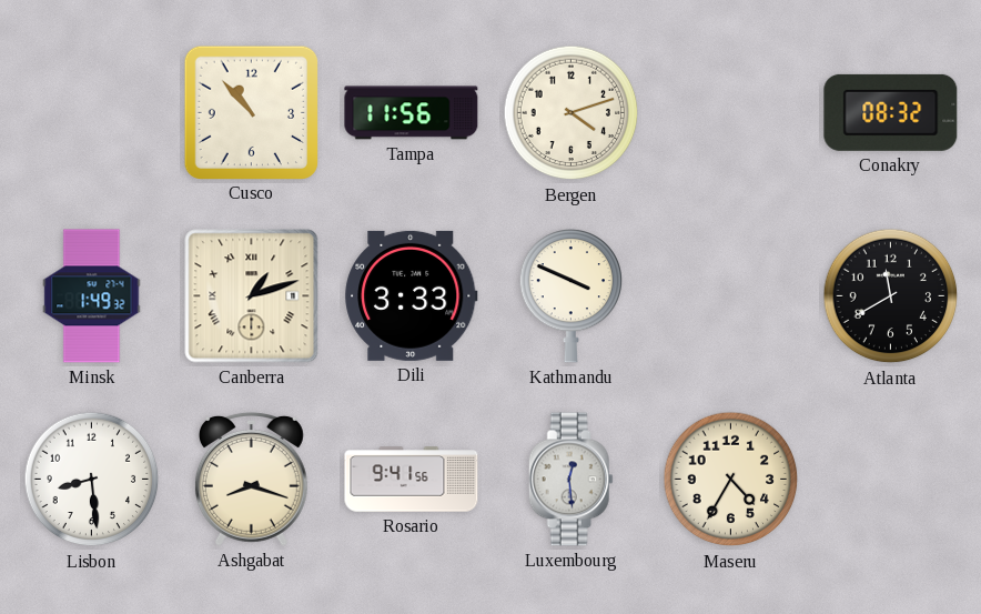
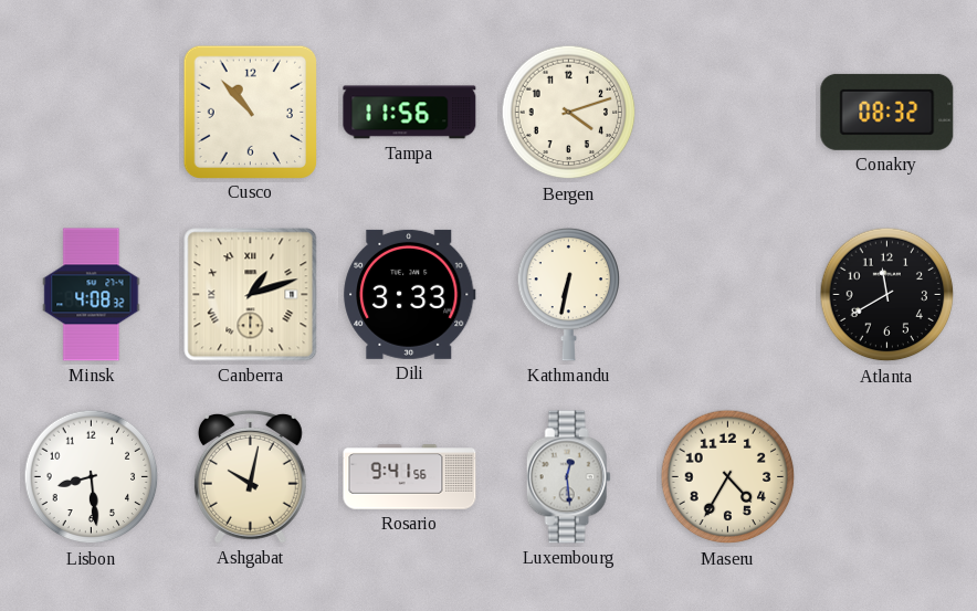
Minsk: 1:49 -> 4:08
Kathmandu: 3:49 -> 6:32
Ashgabat: 8:18 -> 10:02
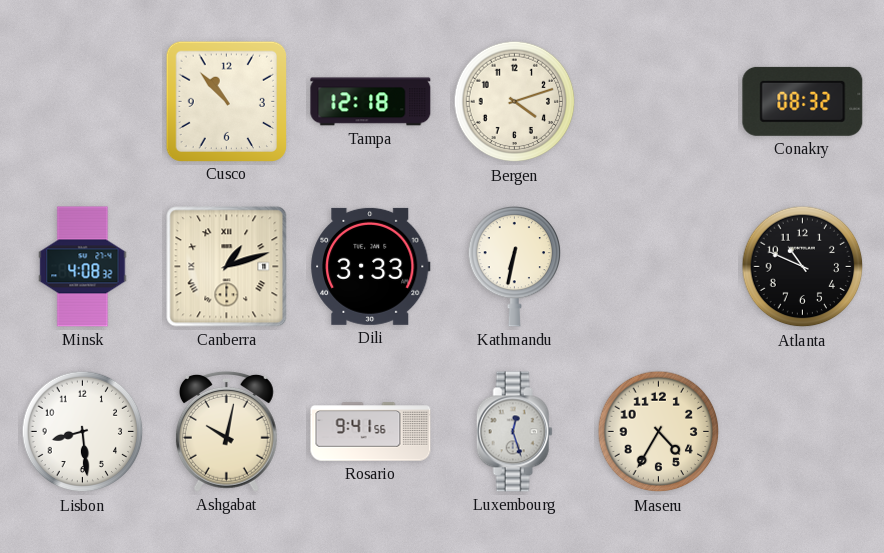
Tampa: 11:56 -> 12:18
Atlanta: 11:40 -> 10:49
Luxembourg: 12:29 -> 12:27
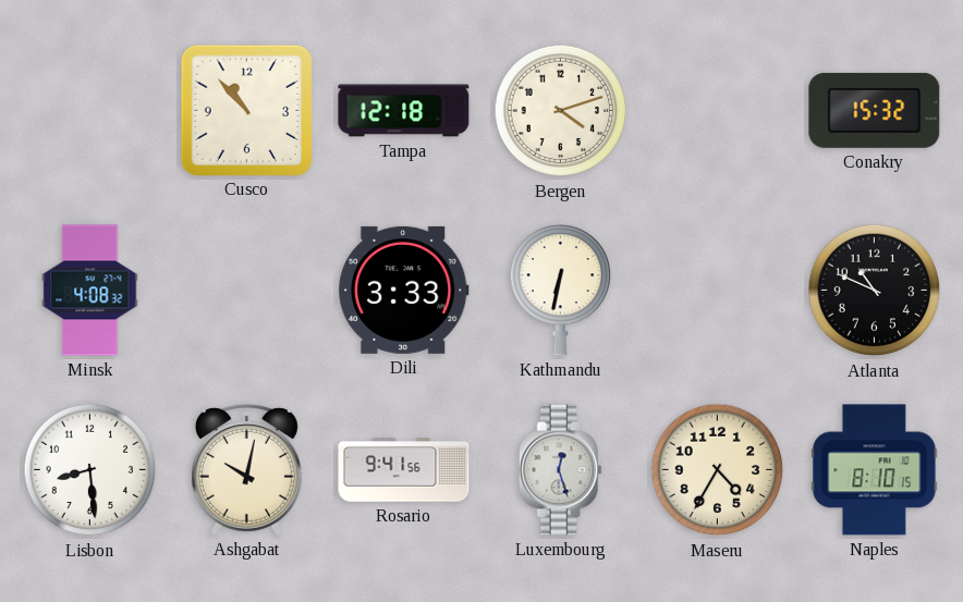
Conakry: 08:32 -> 15:32
Canberra: 1:12 -> none
Naples: none -> 8:10
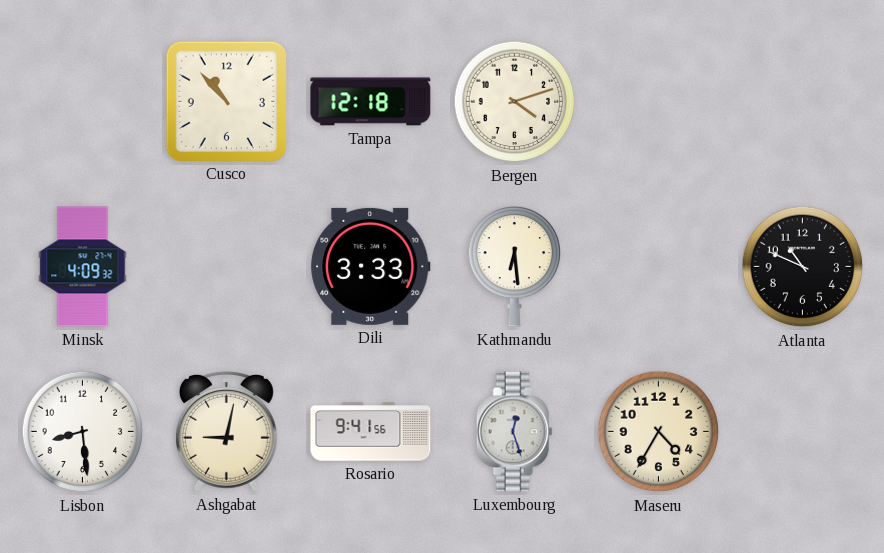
Conakry: 15:32 -> none
Minsk: 4:08 -> 4:09
Kathmandu: 6:32 -> 6:29
Ashgabat: 10:02 -> 9:02
Naples: 8:10 -> none
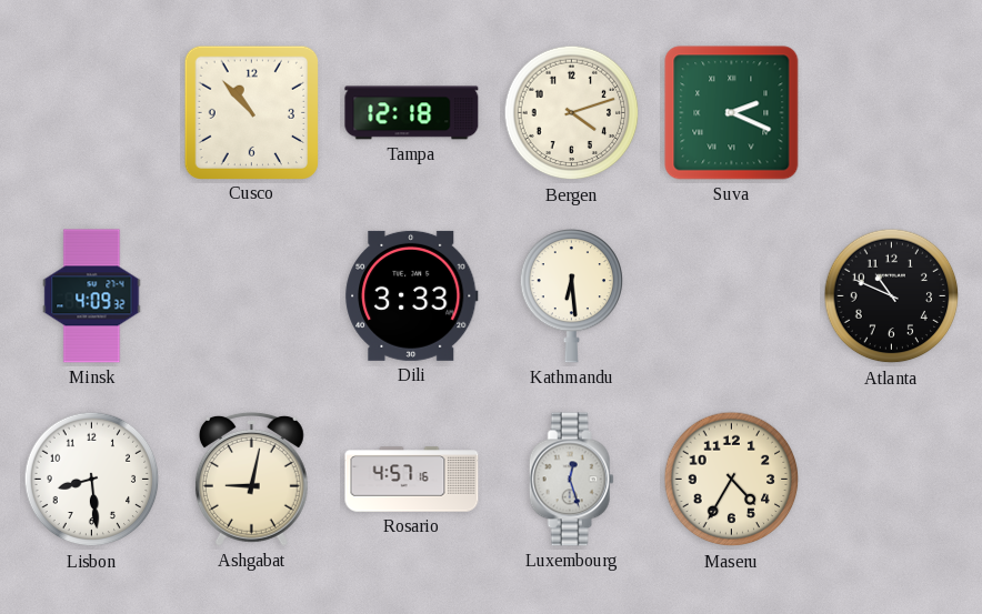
Suva: none -> 2:19
Rosario: 9:41 -> 4:57
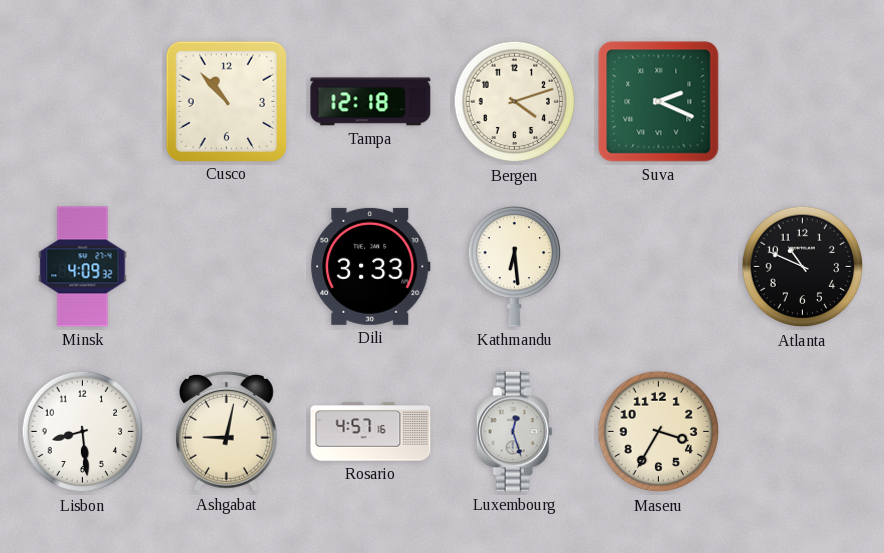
Maseru: 4:35 -> 3:35
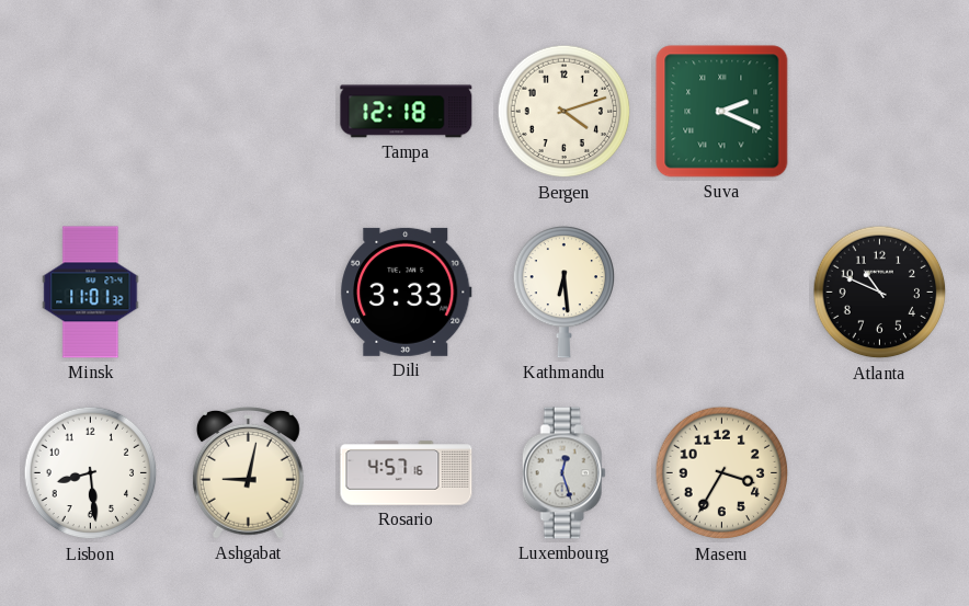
Cusco: 10:53 -> none
Minsk: 4:09 -> 11:01
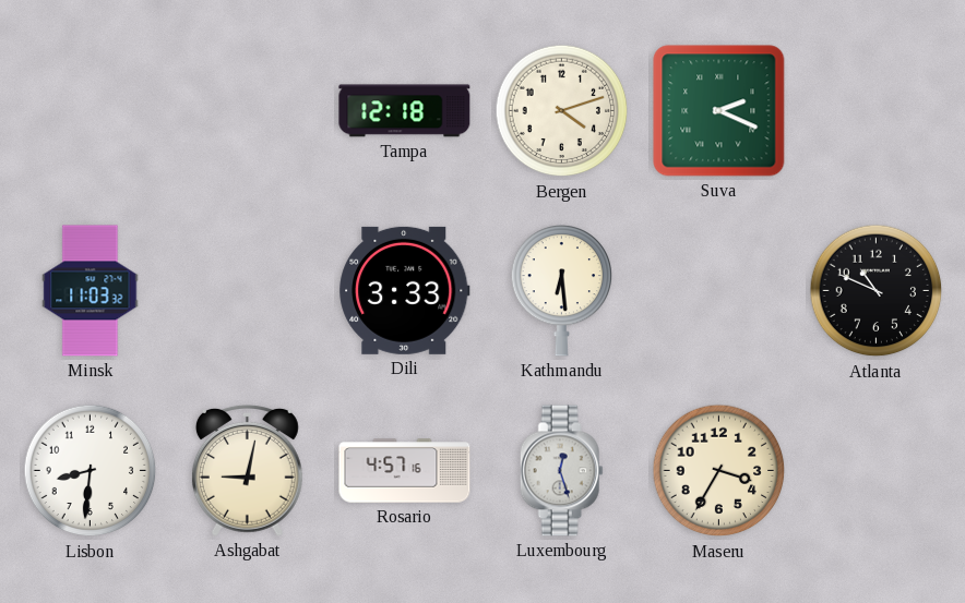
Minsk: 11:01 -> 11:03
Lisbon: 8:29 -> 8:31
